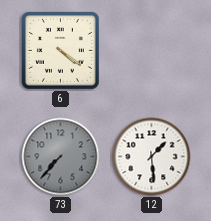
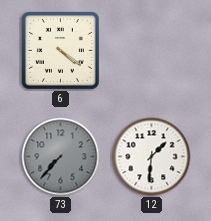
12: 1:29 -> 1:31
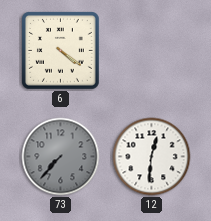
12: 1:31 -> 12:31
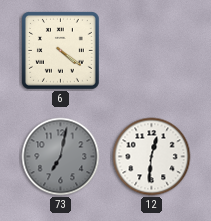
73: 7:37 -> 7:02
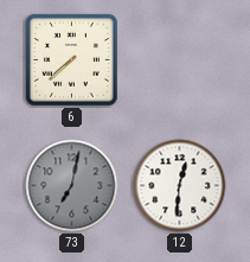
6: 4:21 -> 7:38
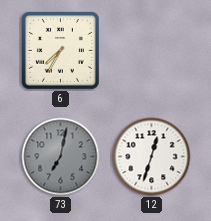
6: 7:38 -> 7:35
12: 12:31 -> 12:33
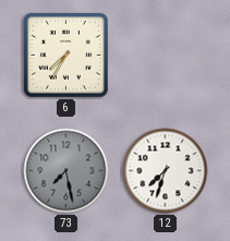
73: 7:02 -> 7:28
12: 12:33 -> 7:33
